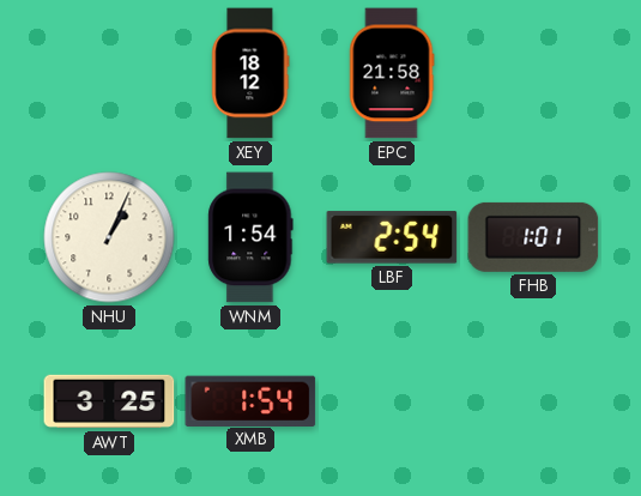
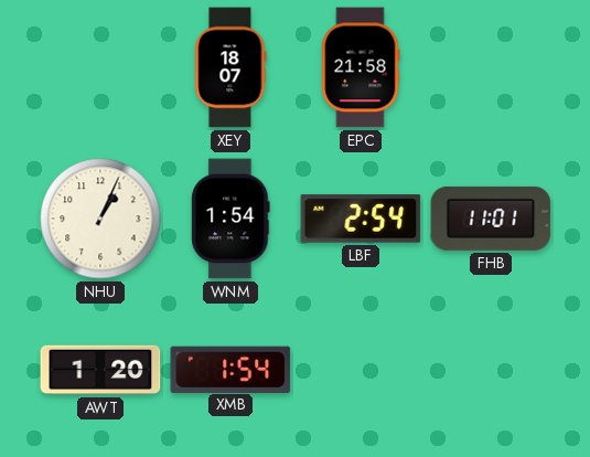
XEY: 18:12 -> 18:07
FHB: 1:01 -> 11:01
AWT: 3:25 -> 1:20
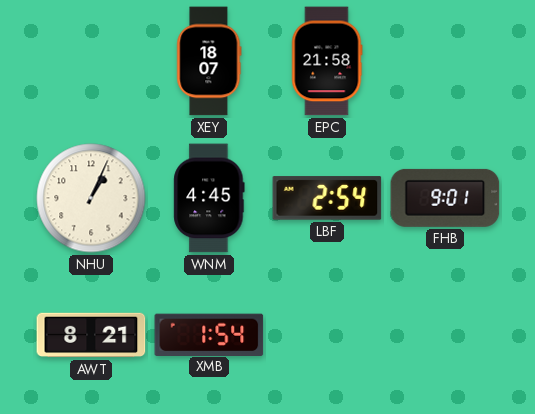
WNM: 1:54 -> 4:45
FHB: 11:01 -> 9:01
AWT: 1:20 -> 8:21
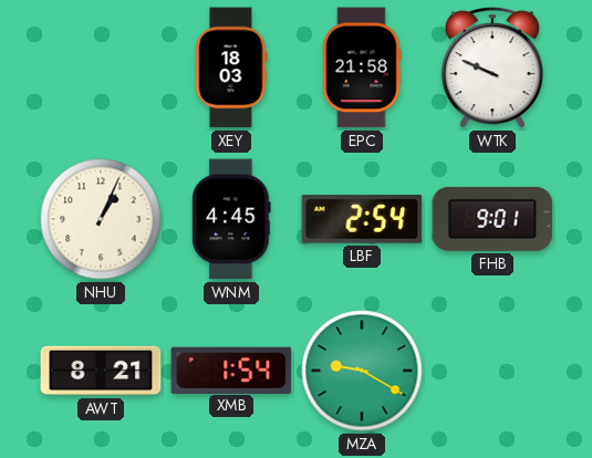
XEY: 18:07 -> 18:03
WTK: none -> 9:49
MZA: none -> 9:20
